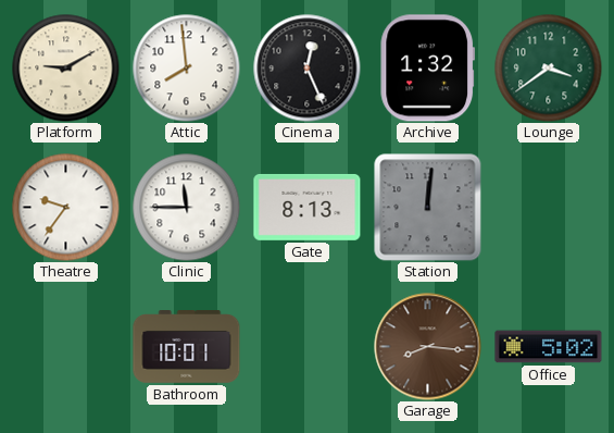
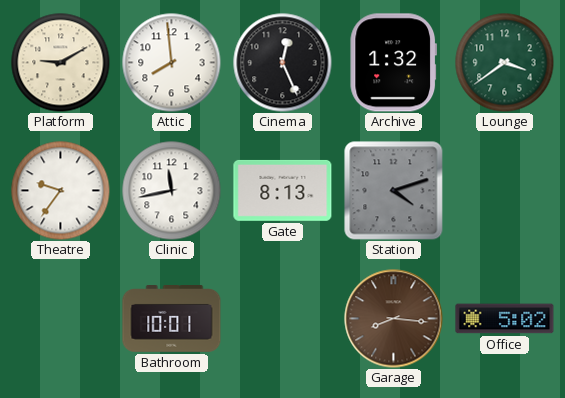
Clinic: 11:45 -> 11:43
Station: 12:01 -> 4:12
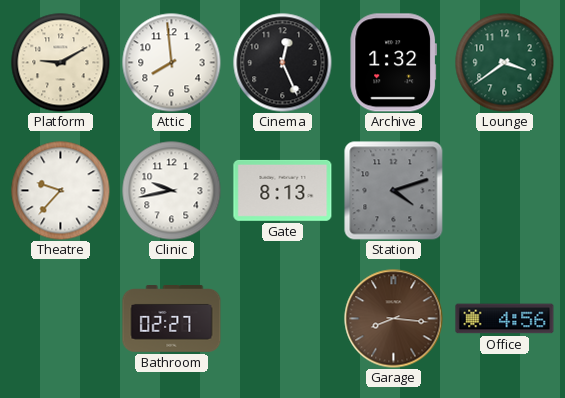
Theatre: 9:36 -> 9:37
Clinic: 11:43 -> 9:43
Bathroom: 10:01 -> 02:27
Office: 5:02 -> 4:56
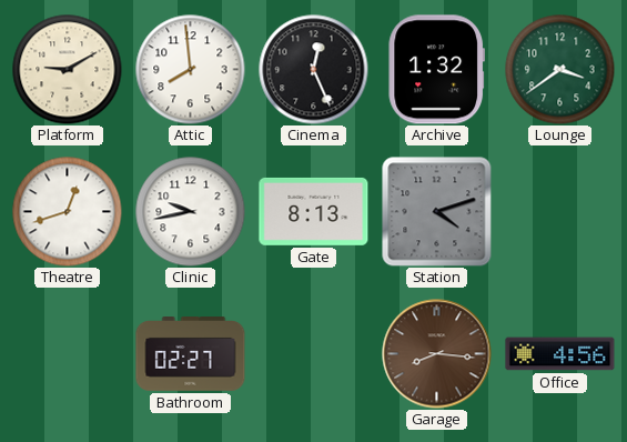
Theatre: 9:37 -> 12:42
